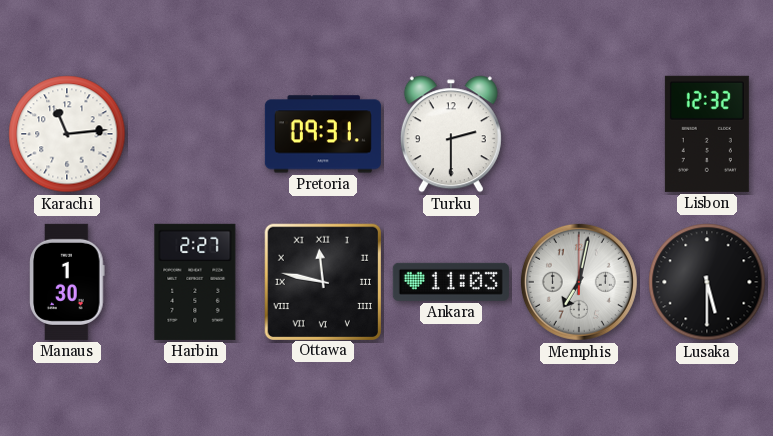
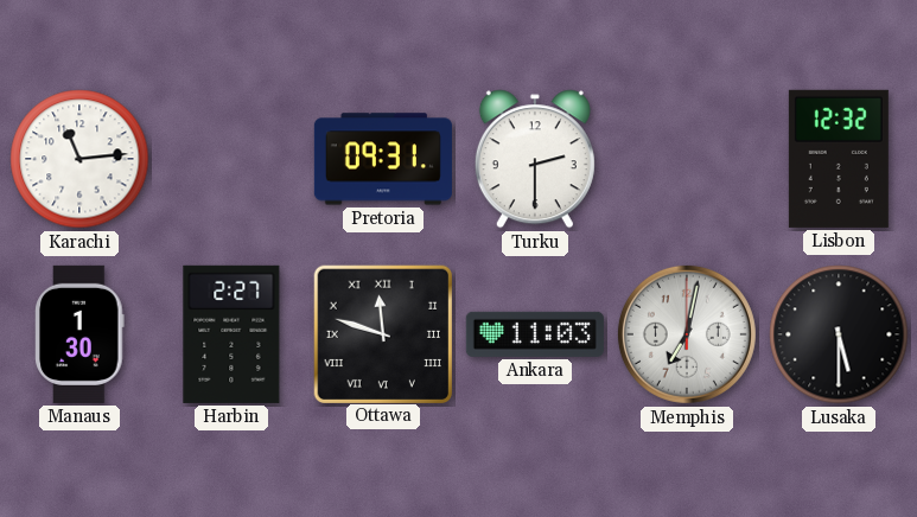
Ottawa: 11:47 -> 11:48
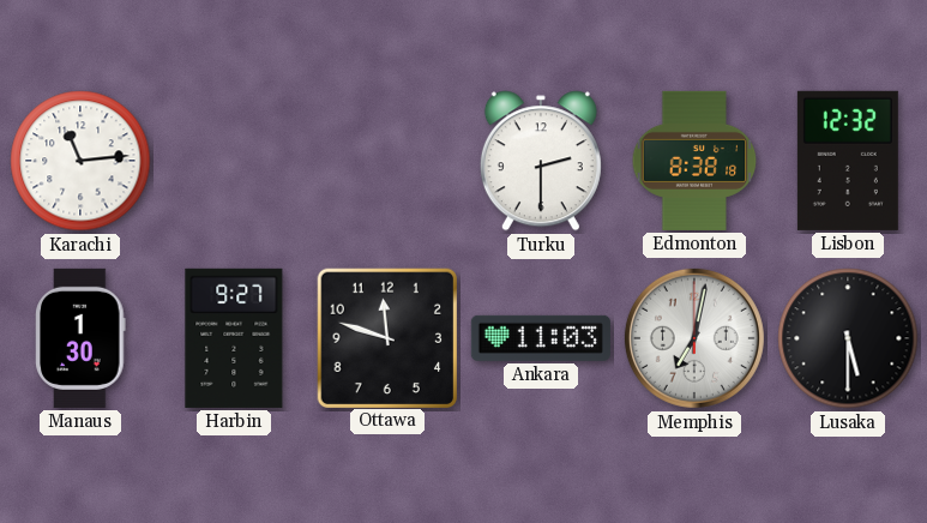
Pretoria: 09:31 -> none
Edmonton: none -> 8:38
Harbin: 2:27 -> 9:27
Ottawa numerals: Roman -> Arabic
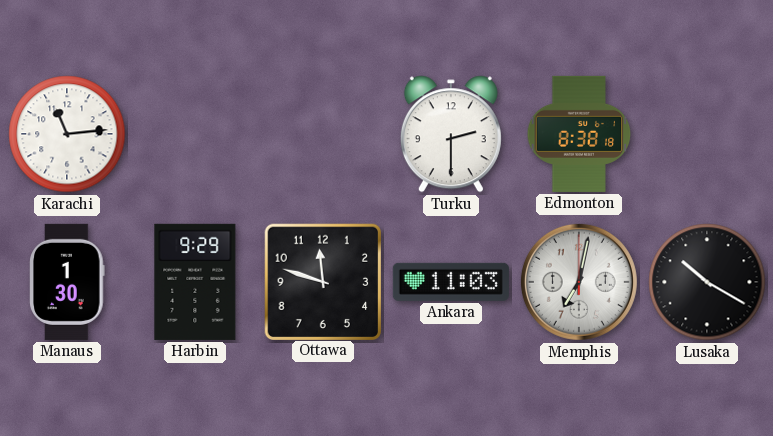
Lisbon: 12:32 -> none
Harbin: 9:27 -> 9:29
Lusaka: 5:30 -> 10:20
